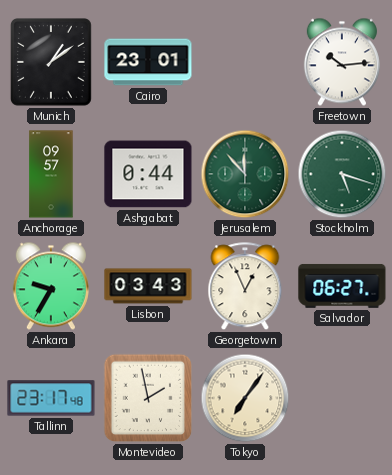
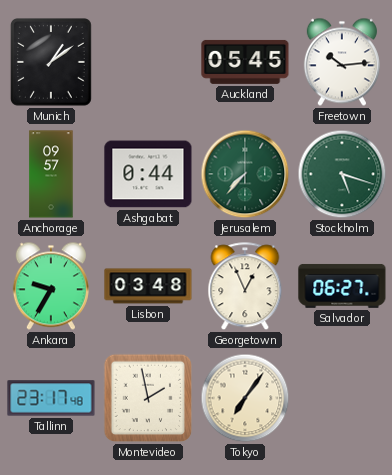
Cairo: 23:01 -> none
Auckland: none -> 05:45
Jerusalem: 11:53 -> 7:37
Lisbon: 03:43 -> 03:48
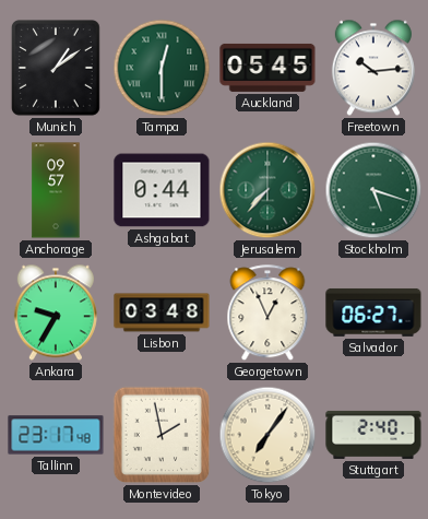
Tampa: none -> 12:30
Stuttgart: none -> 2:40
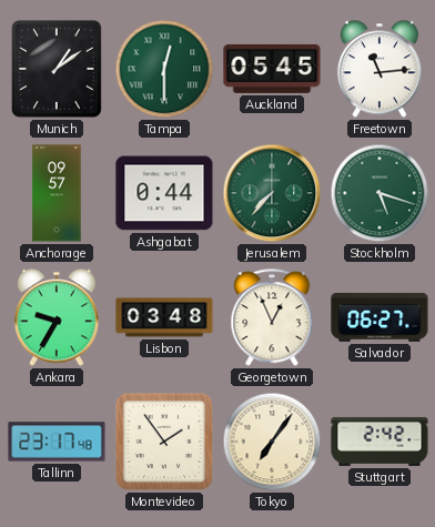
Freetown: 10:14 -> 11:14
Montevideo: 1:58 -> 1:54
Stuttgart: 2:40 -> 2:42
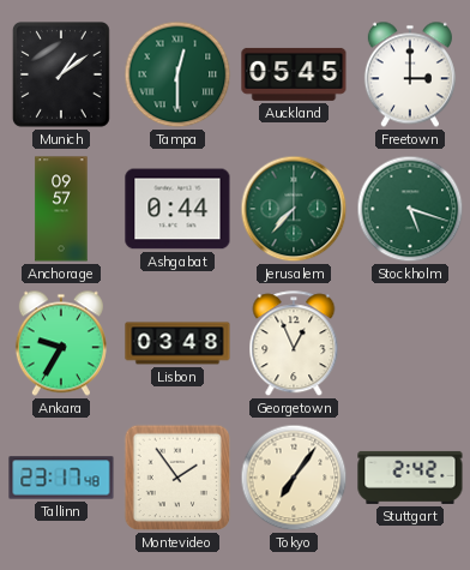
Freetown: 11:14 -> 3:00
Salvador: 06:27 -> none
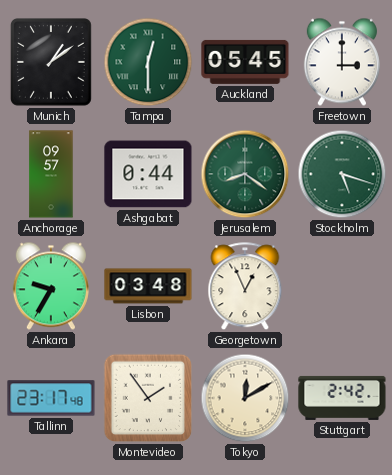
Jerusalem: 7:37 -> 8:21
Tokyo: 7:06 -> 12:10
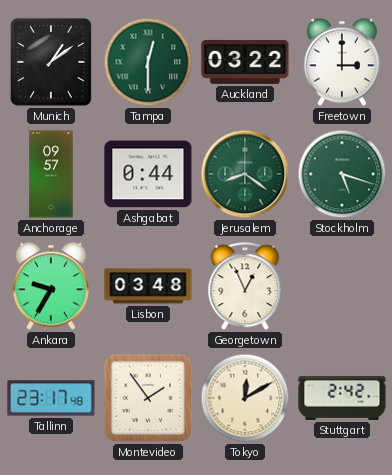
Auckland: 05:45 -> 03:22
